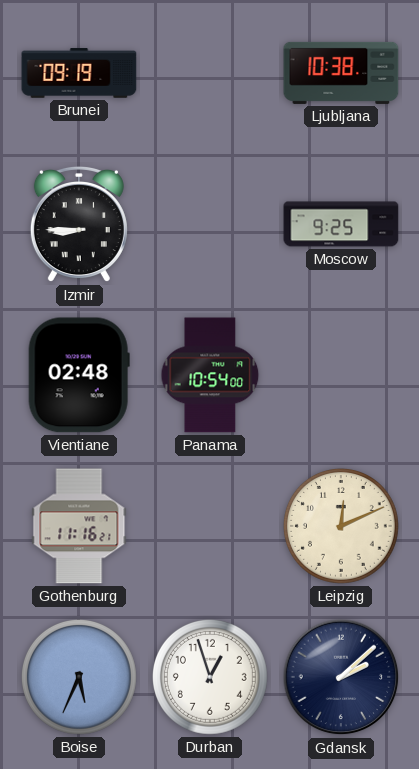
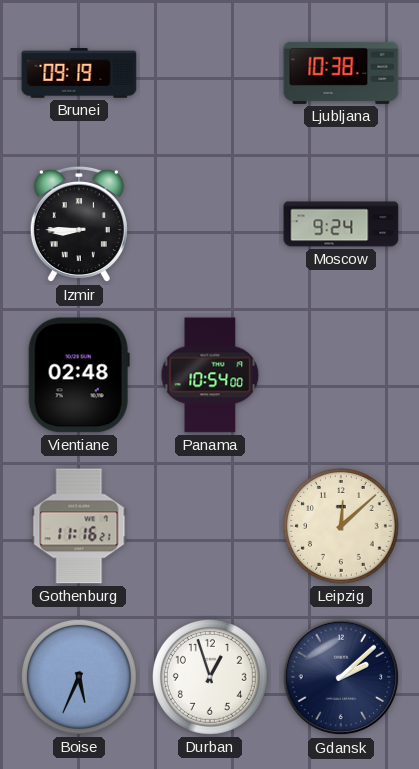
Moscow: 9:25 -> 9:24
Leipzig: 12:11 -> 12:08
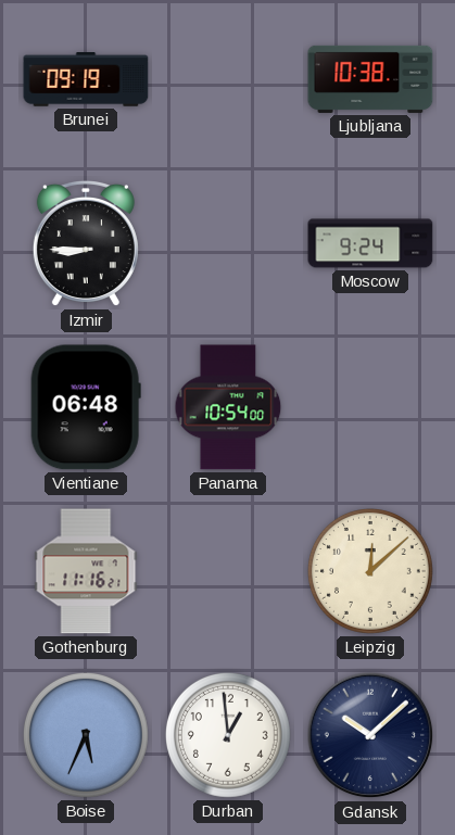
Vientiane: 02:48 -> 06:48
Durban: 12:57 -> 12:59
Gdansk: 2:08 -> 10:08
